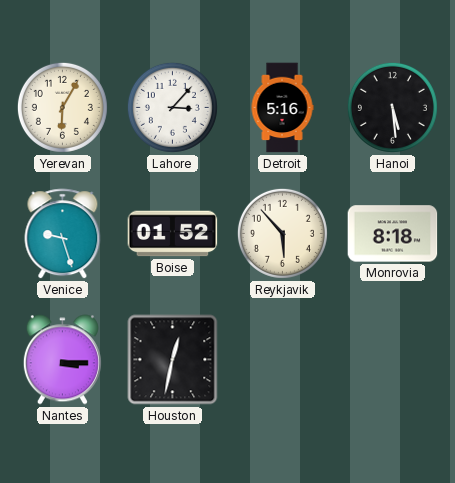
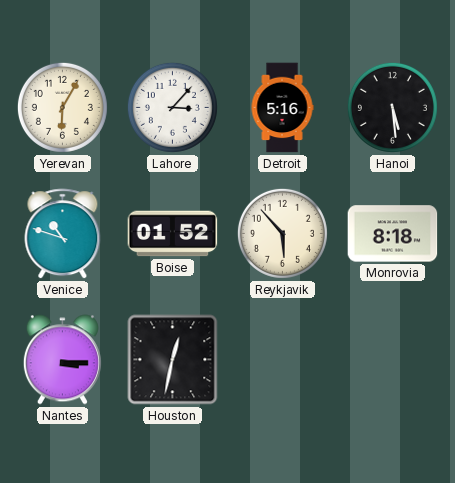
Venice: 9:27 -> 10:48
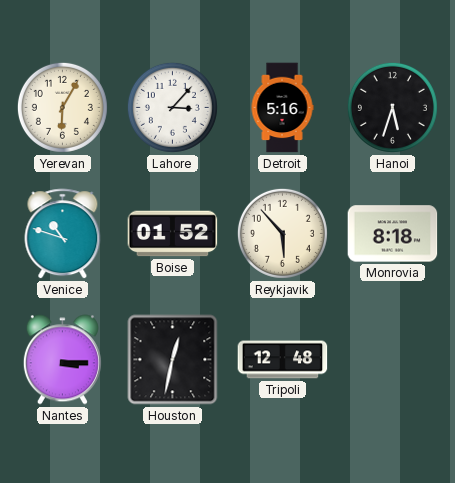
Hanoi: 5:29 -> 5:33
Tripoli: none -> 12:48
